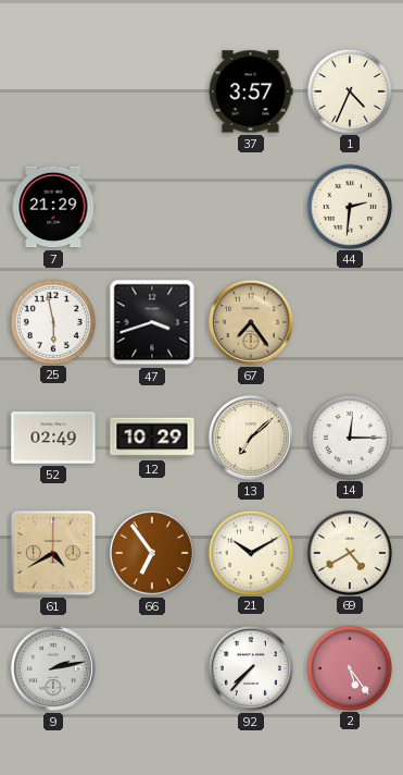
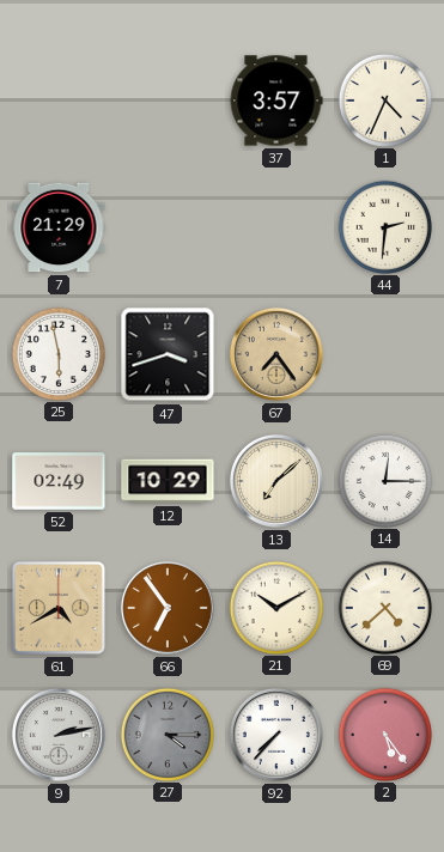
69: 4:40 -> 4:38
27: none -> 4:15
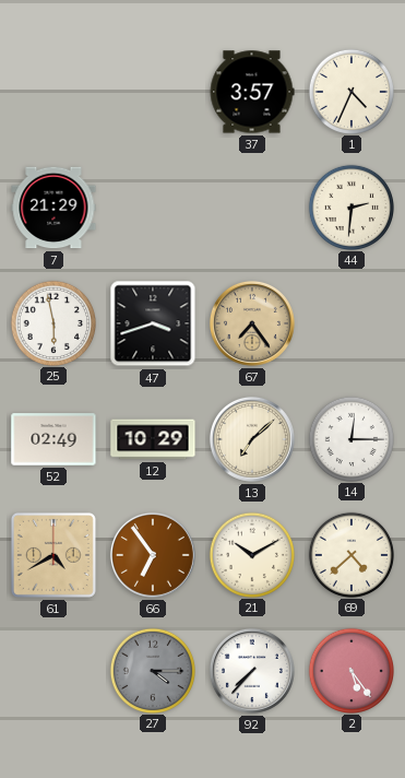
9: 2:13 -> none
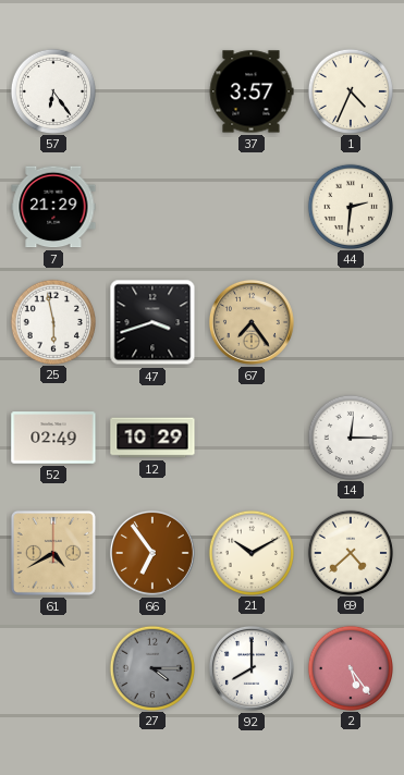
57: none -> 6:24
13: 7:08 -> none
92: 7:37 -> 8:00
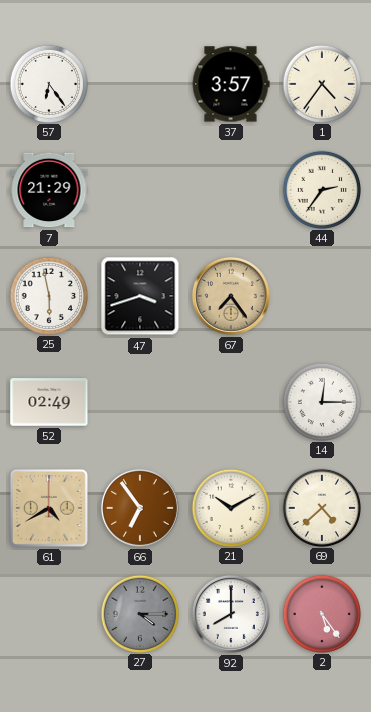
1: 4:34 -> 4:36
44: 2:31 -> 2:36
12: 10:29 -> none
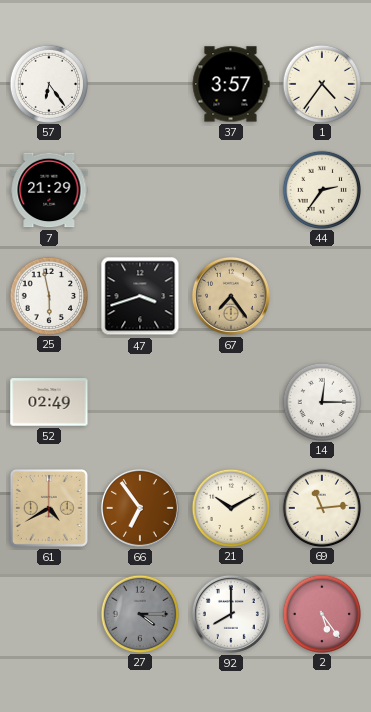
69: 4:38 -> 11:14
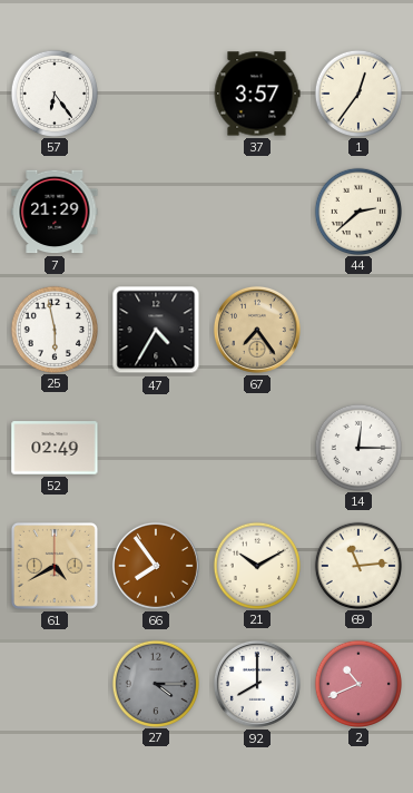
1: 4:36 -> 12:36
44: 2:36 -> 2:38
47: 3:42 -> 4:35
66: 6:54 -> 7:54
2: 5:24 -> 10:41
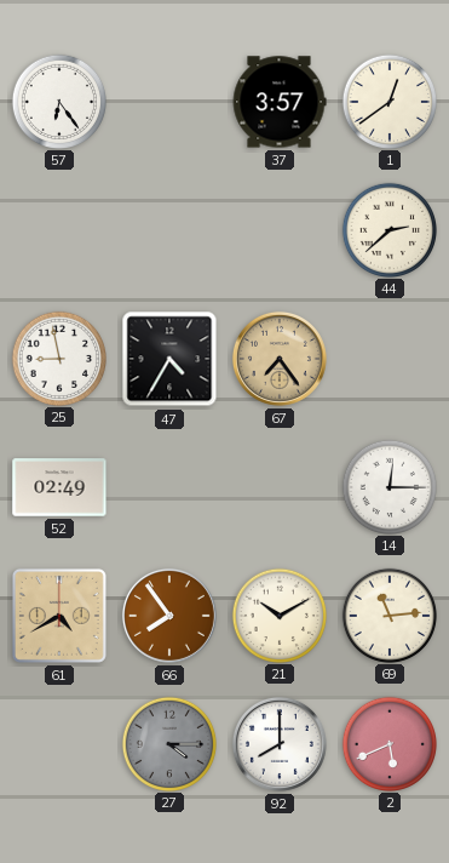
1: 12:36 -> 12:39
7: 21:29 -> none
25: 5:58 -> 8:58
2: 10:41 -> 5:41
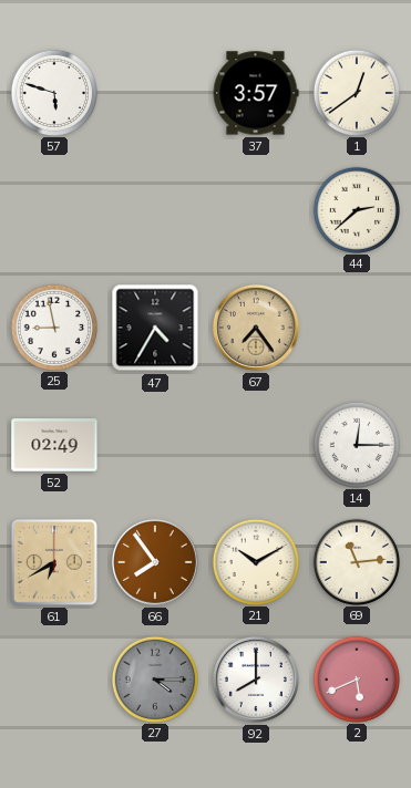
57: 6:24 -> 5:48
61: 4:40 -> 6:40
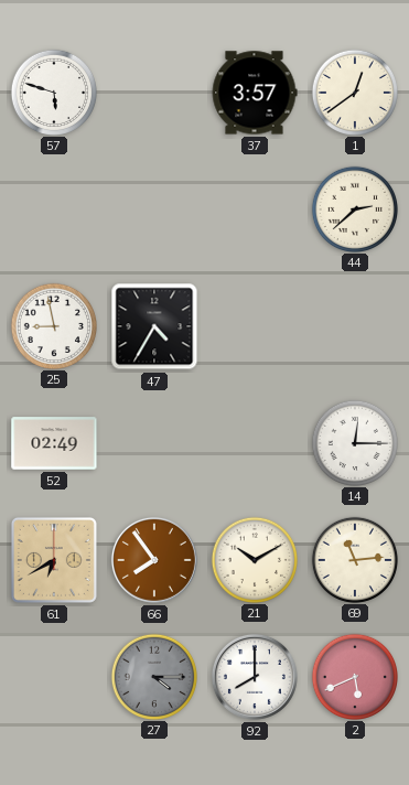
67: 7:24 -> none
